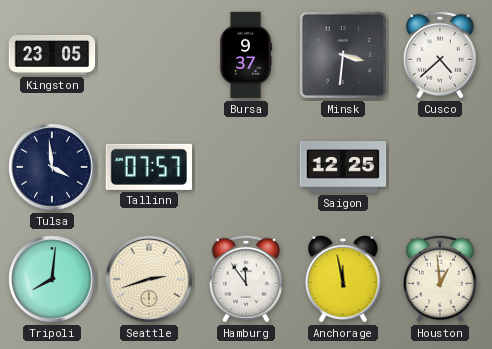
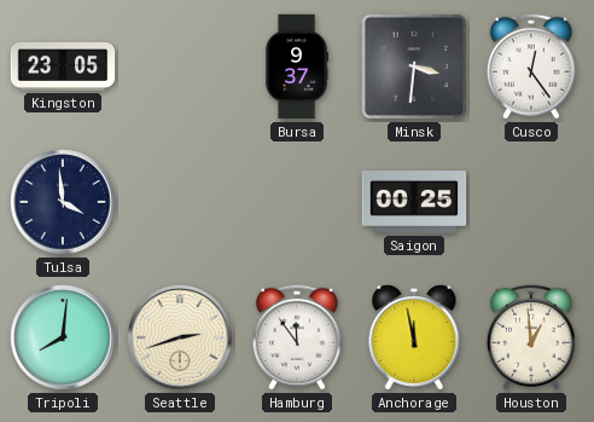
Cusco: 4:38 -> 12:24
Tallinn: 07:57 -> none
Saigon: 12:25 -> 00:25
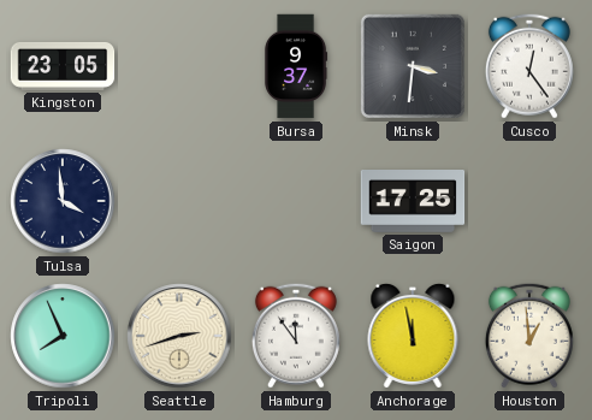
Saigon: 00:25 -> 17:25
Tripoli: 8:01 -> 7:56
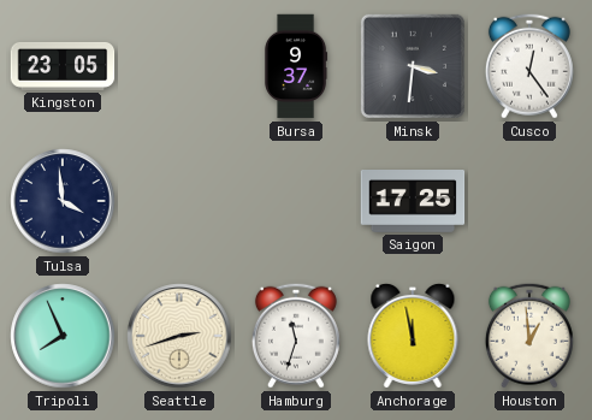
Hamburg: 11:54 -> 11:33
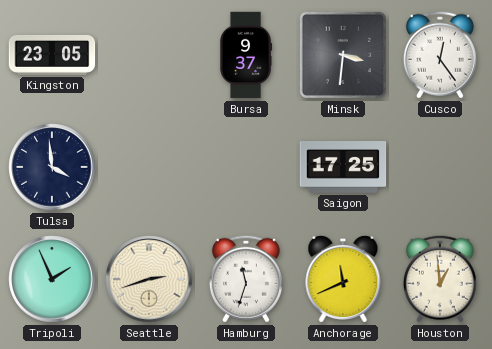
Tripoli: 7:56 -> 1:56
Anchorage: 11:58 -> 11:41
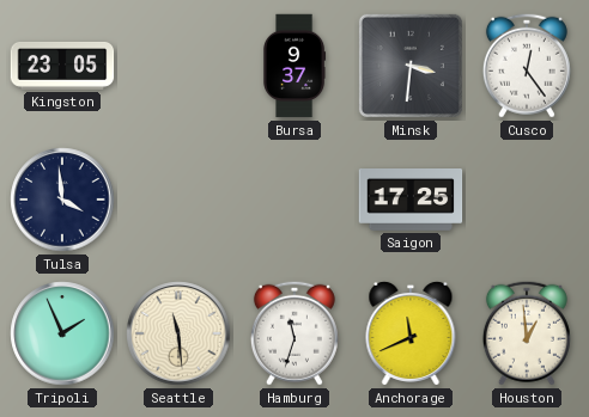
Seattle: 2:42 -> 11:29
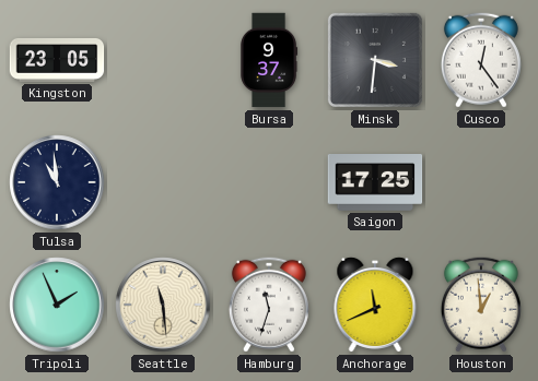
Tulsa: 3:59 -> 10:59
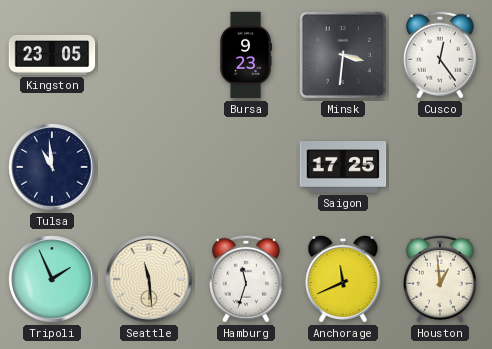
Bursa: 9:37 -> 9:23
